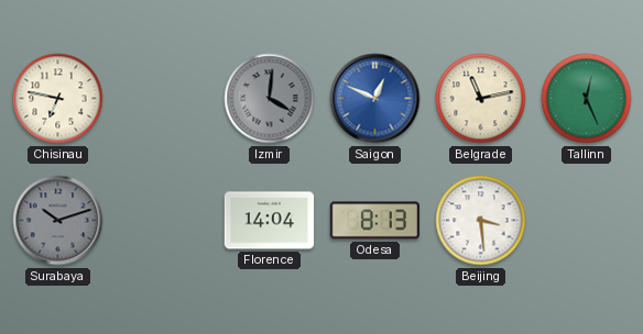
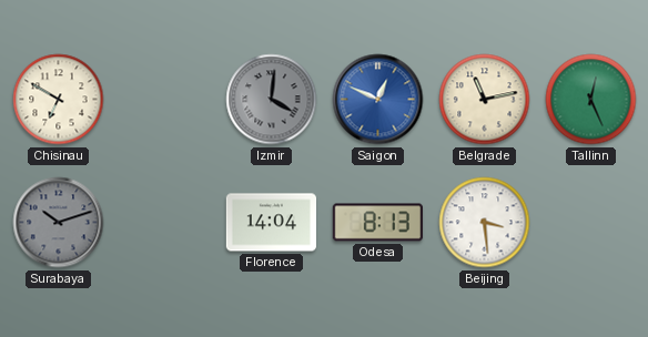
Chisinau: 6:47 -> 6:50
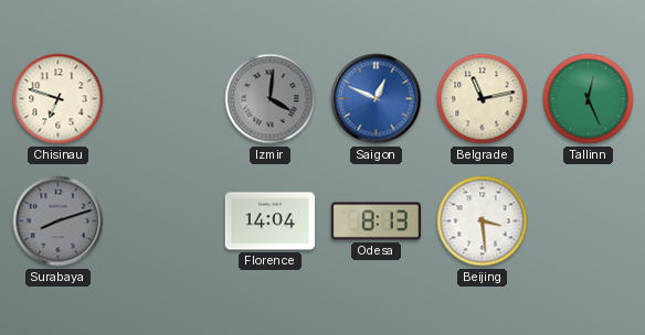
Chisinau: 6:50 -> 6:48
Surabaya: 10:12 -> 8:12
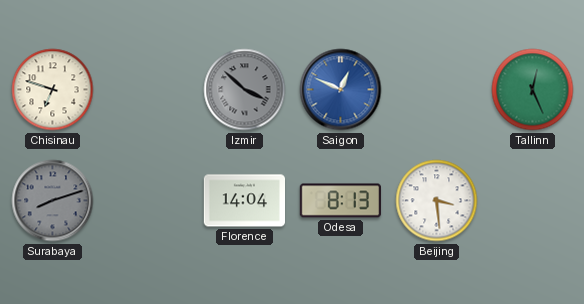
Izmir: 4:01 -> 3:52
Belgrade: 11:13 -> none
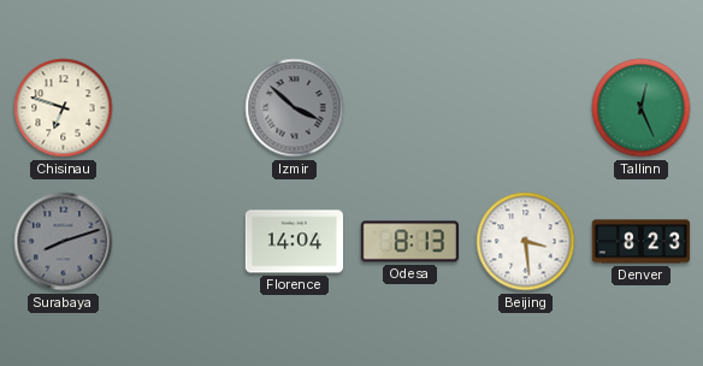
Saigon: 12:49 -> none
Denver: none -> 8:23
